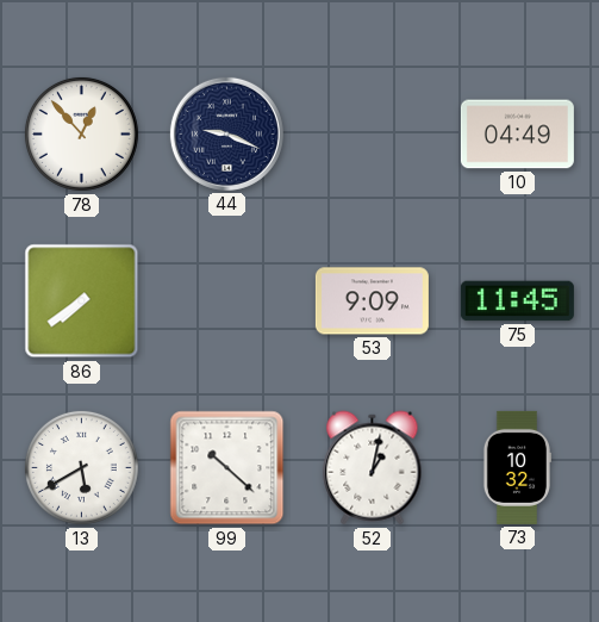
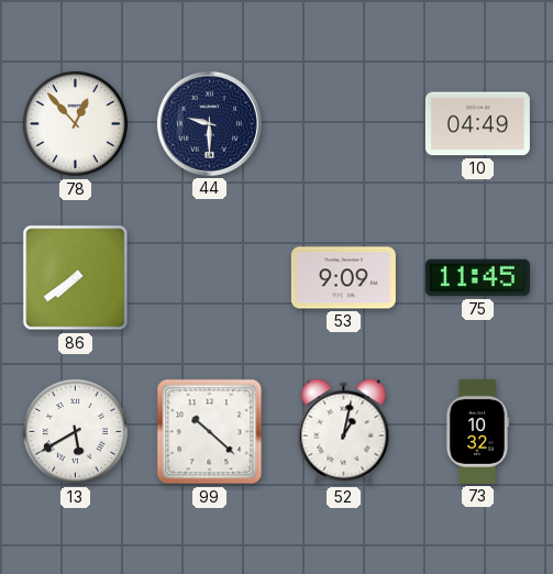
44: 9:19 -> 9:30
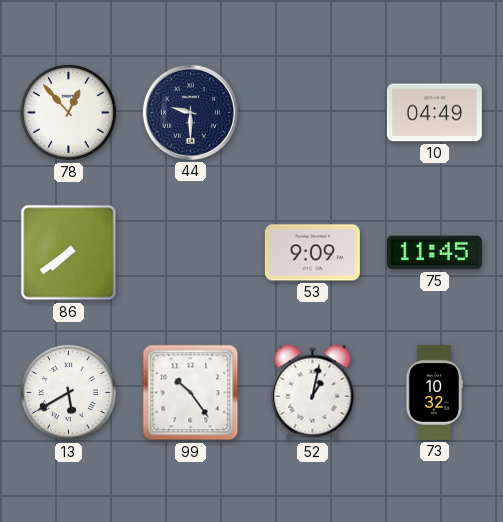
99: 10:22 -> 10:24
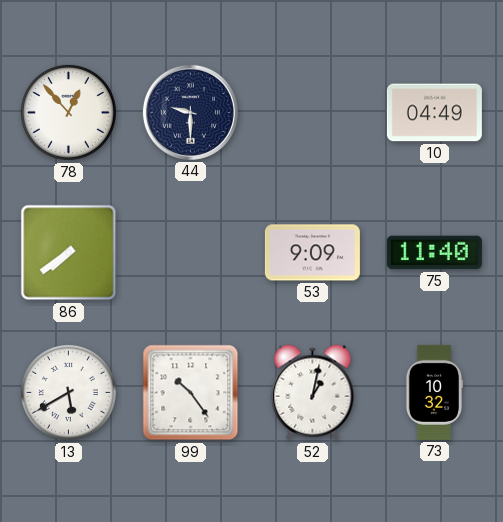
75: 11:45 -> 11:40
